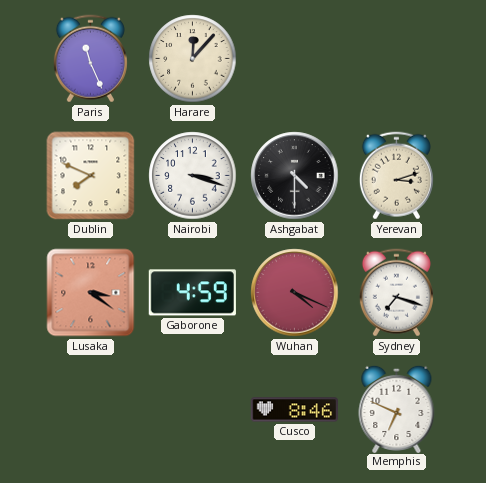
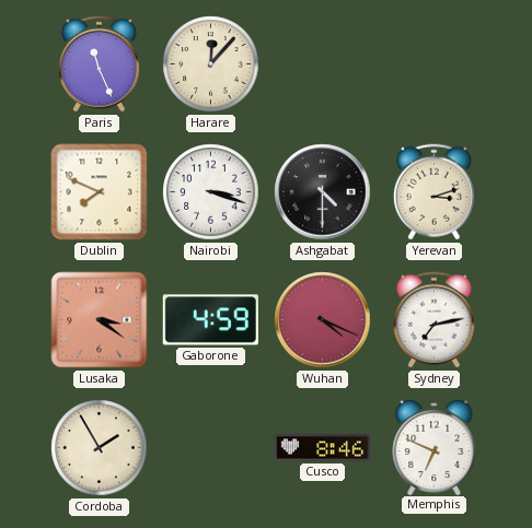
Sydney: 7:18 -> 7:13
Cordoba: none -> 1:55
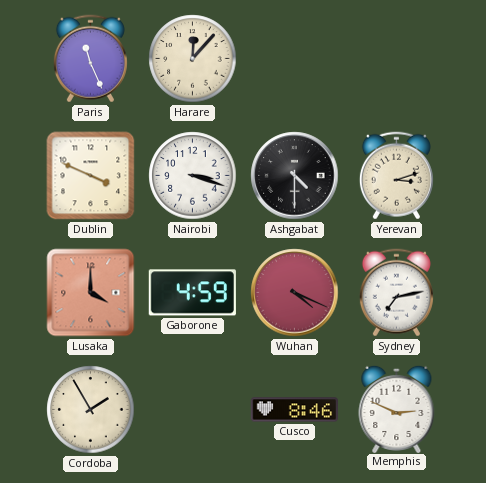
Dublin: 7:49 -> 3:49
Lusaka: 3:21 -> 4:00
Memphis: 6:49 -> 2:49
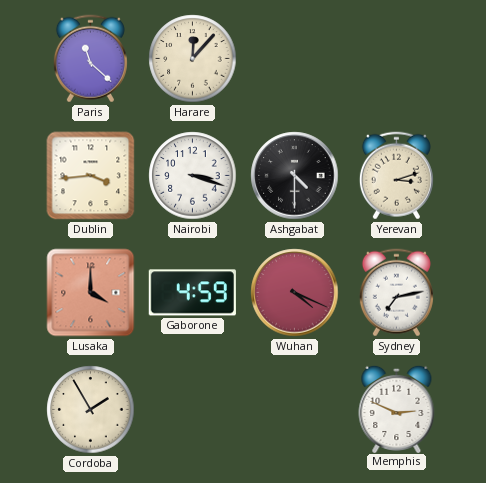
Paris: 11:26 -> 11:22
Dublin: 3:49 -> 3:44
Cusco: 8:46 -> none
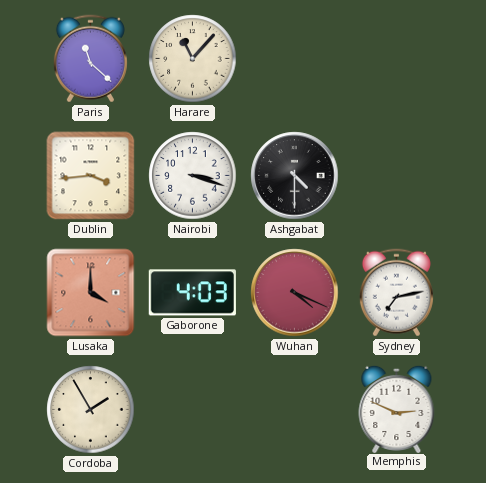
Harare: 12:07 -> 11:07
Yerevan: 3:12 -> none
Gaborone: 4:59 -> 4:03
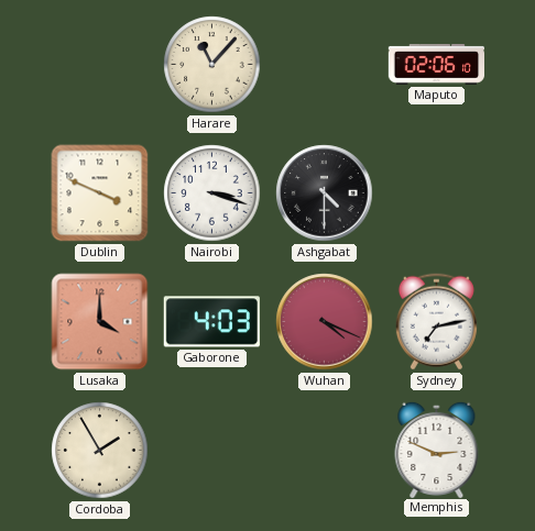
Paris: 11:22 -> none
Maputo: none -> 02:06
Dublin: 3:44 -> 3:49
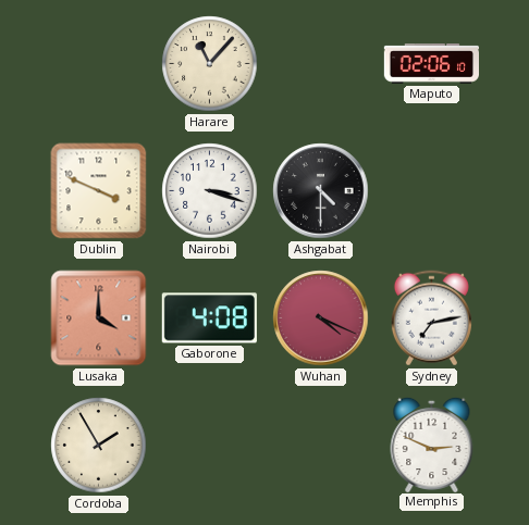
Gaborone: 4:03 -> 4:08
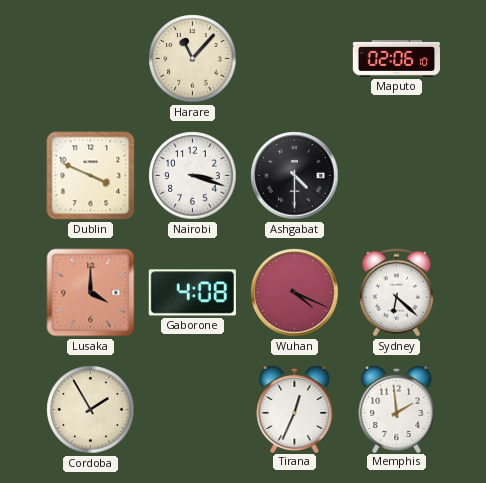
Sydney: 7:13 -> 6:22
Tirana: none -> 12:34
Memphis: 2:49 -> 1:59
